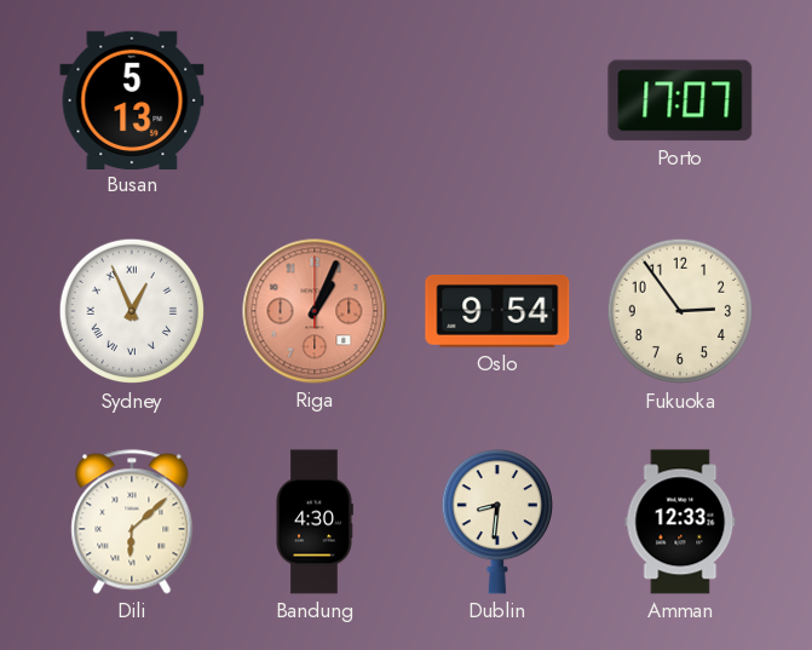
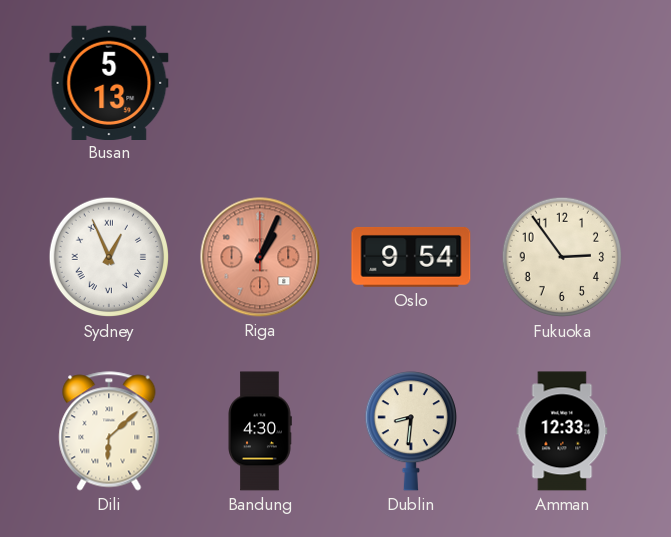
Porto: 17:07 -> none
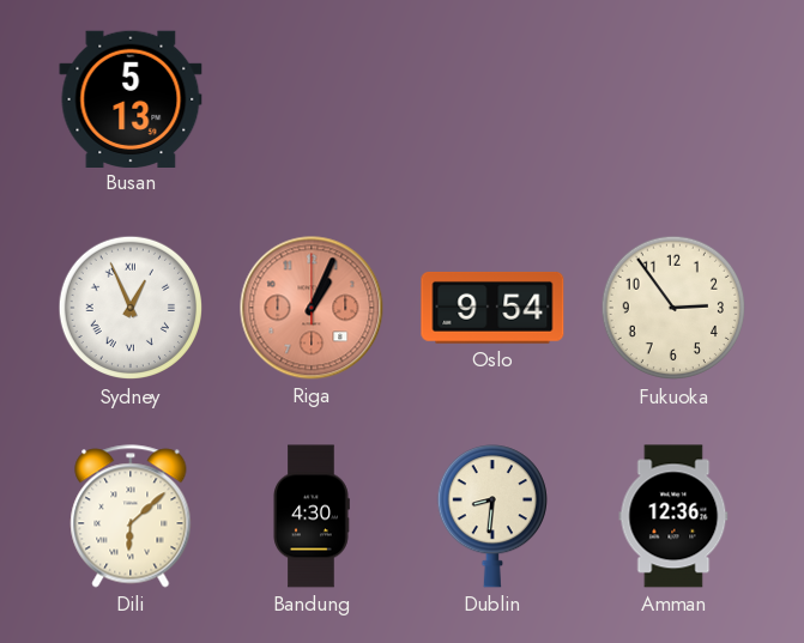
Amman: 12:33 -> 12:36
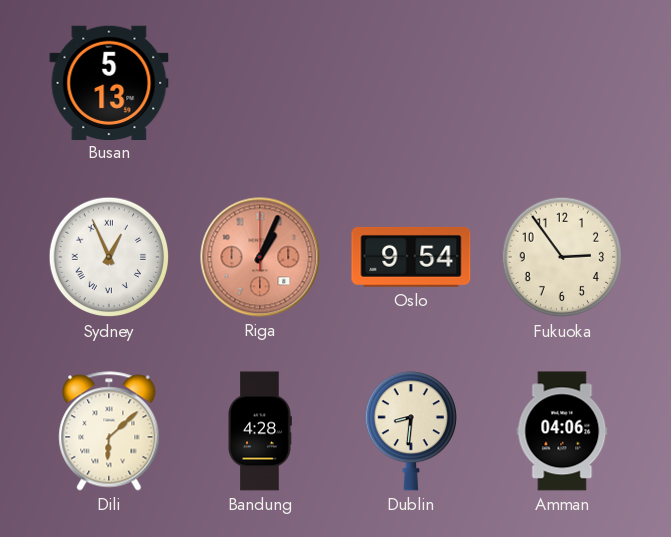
Bandung: 4:30 -> 4:28
Amman: 12:36 -> 04:06
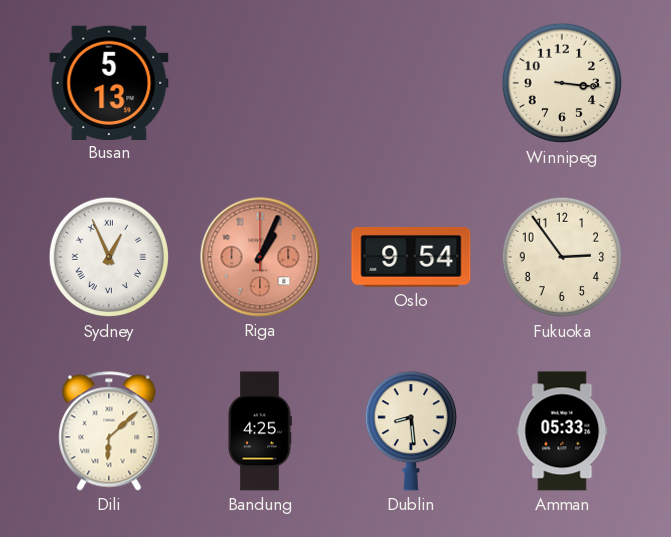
Winnipeg: none -> 3:16
Bandung: 4:28 -> 4:25
Dublin: 8:31 -> 8:29
Amman: 04:06 -> 05:33
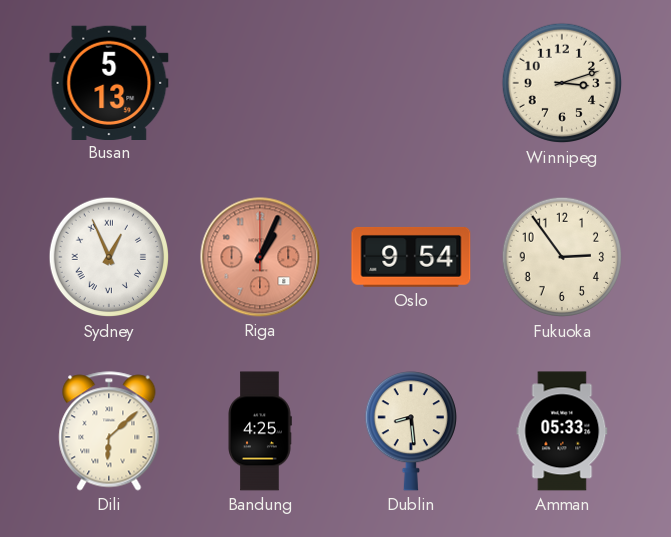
Winnipeg: 3:16 -> 3:12
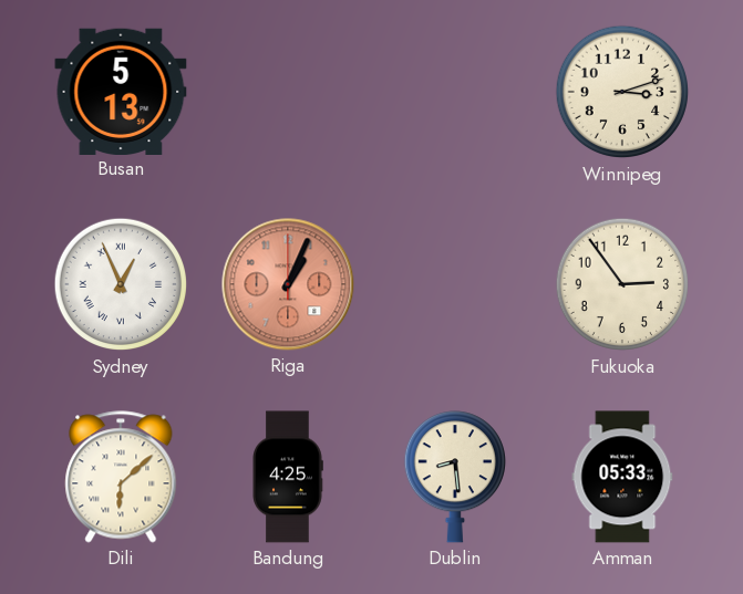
Oslo: 9:54 -> none
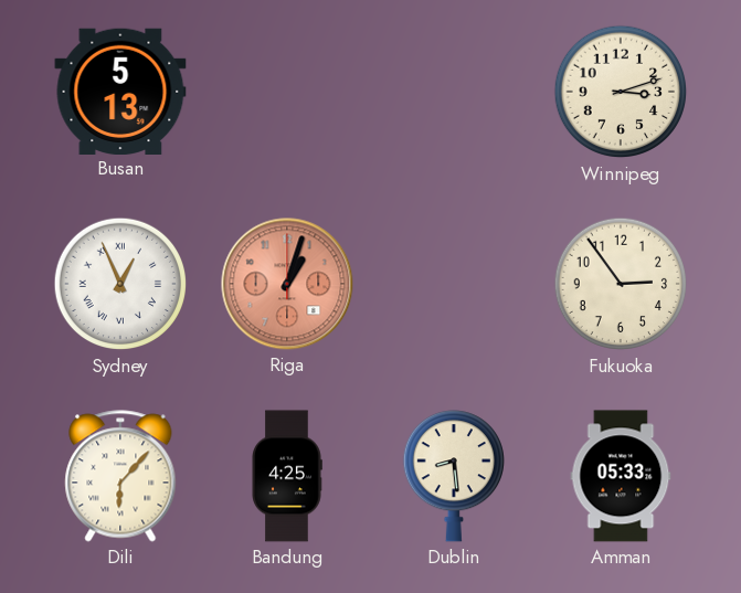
Riga: 1:04 -> 1:03
Dili: 6:08 -> 6:07
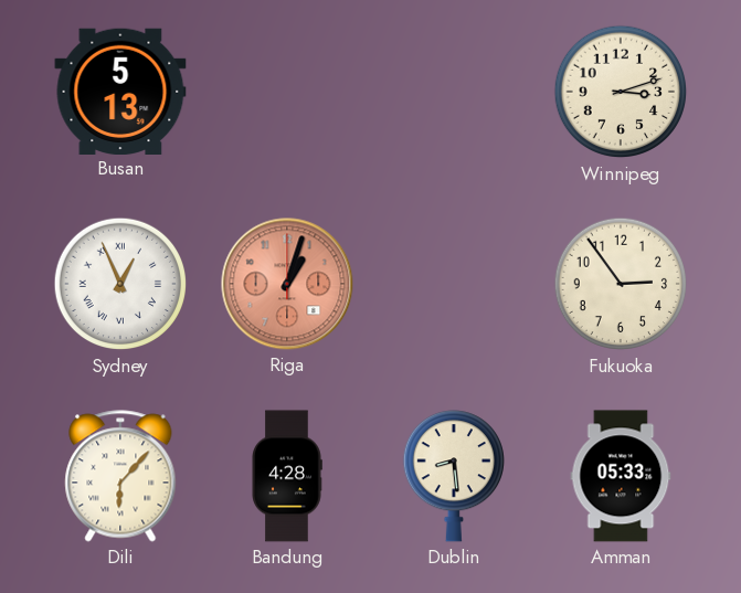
Bandung: 4:25 -> 4:28
